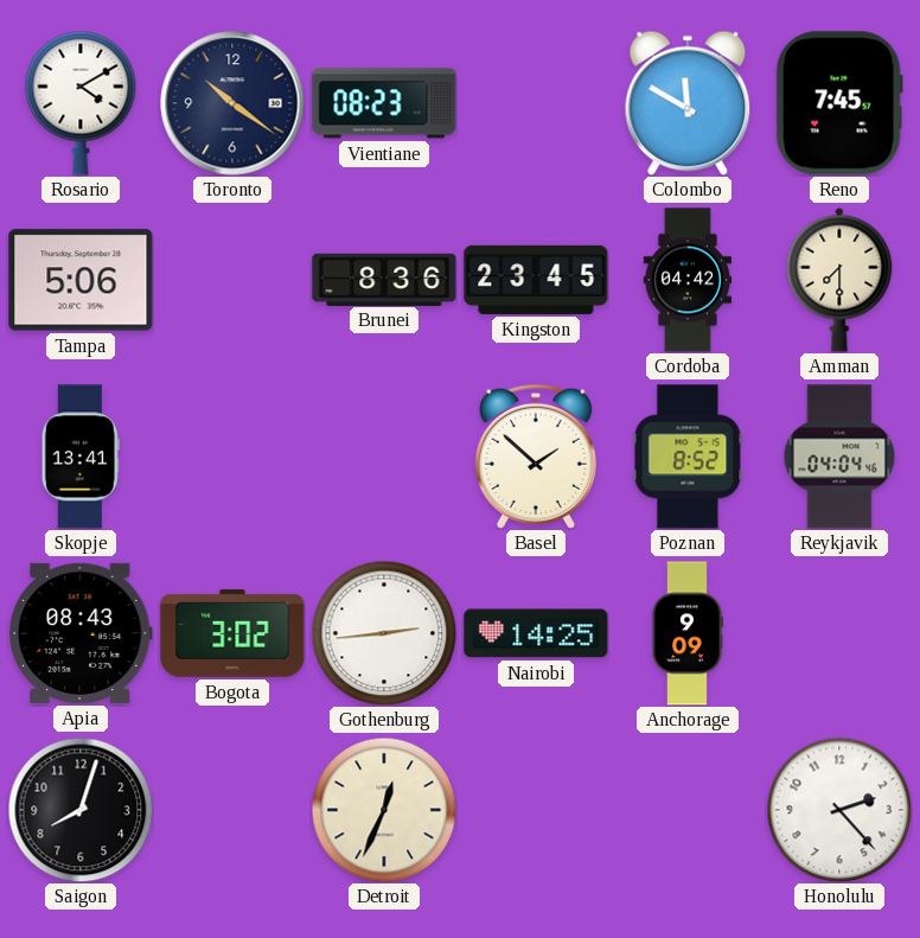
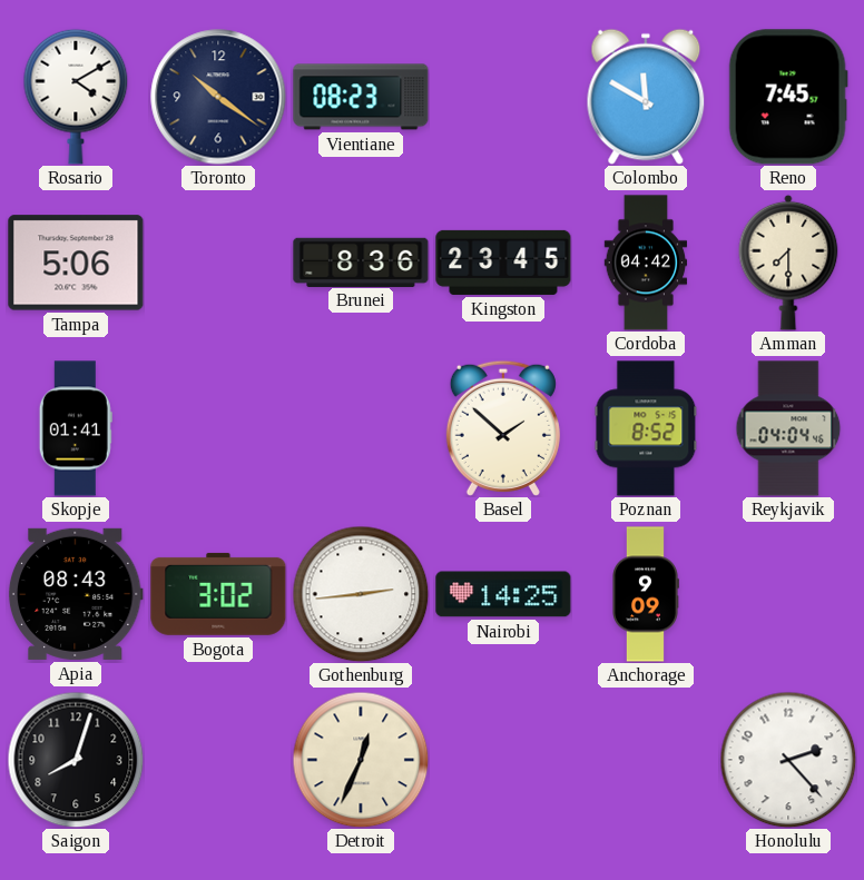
Skopje: 13:41 -> 01:41
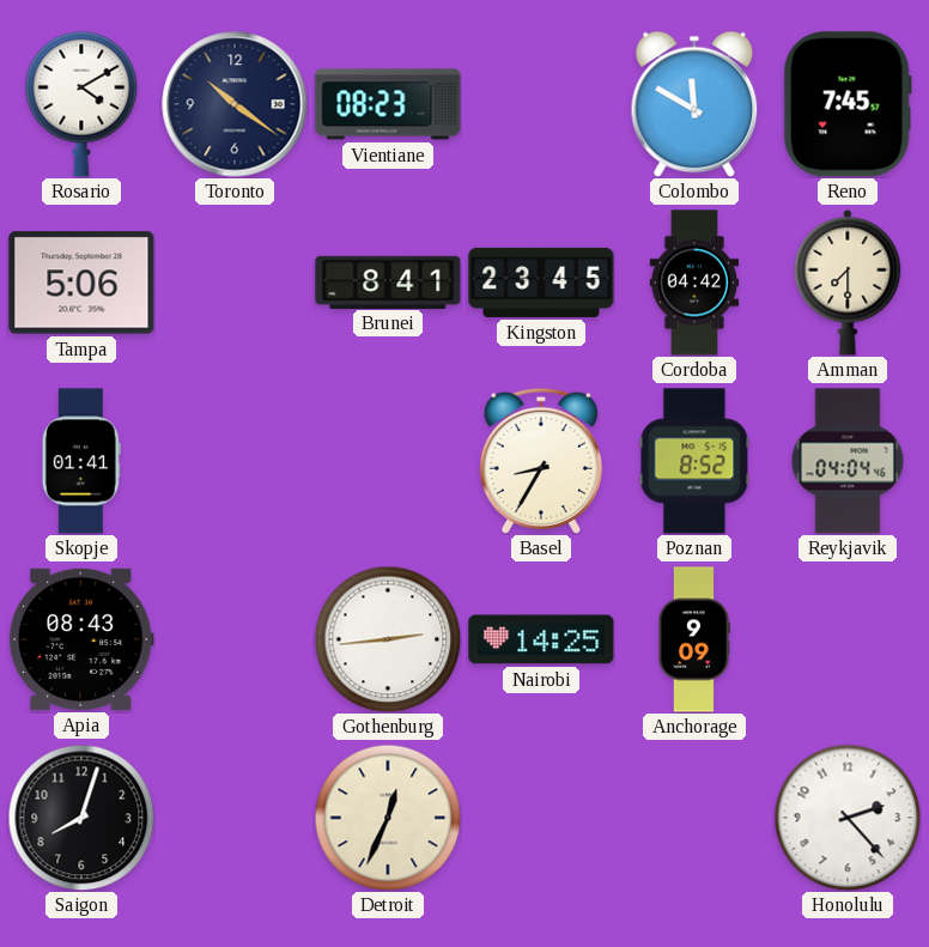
Brunei: 8:36 -> 8:41
Basel: 1:52 -> 8:35
Bogota: 3:02 -> none
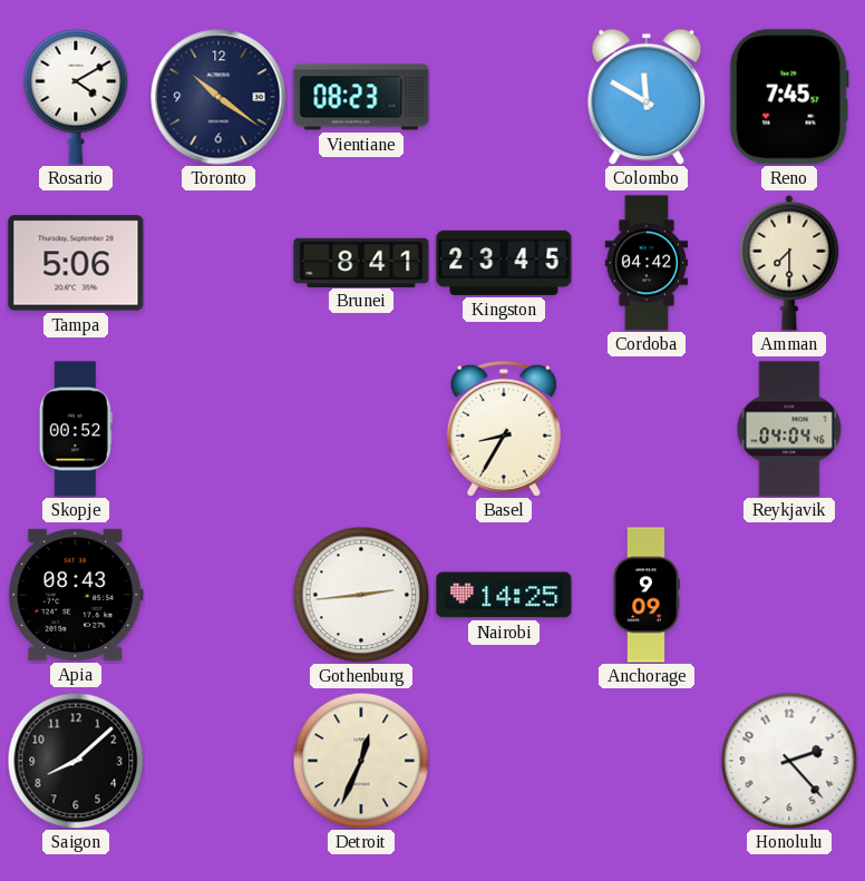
Skopje: 01:41 -> 00:52
Poznan: 8:52 -> none
Saigon: 8:03 -> 8:08
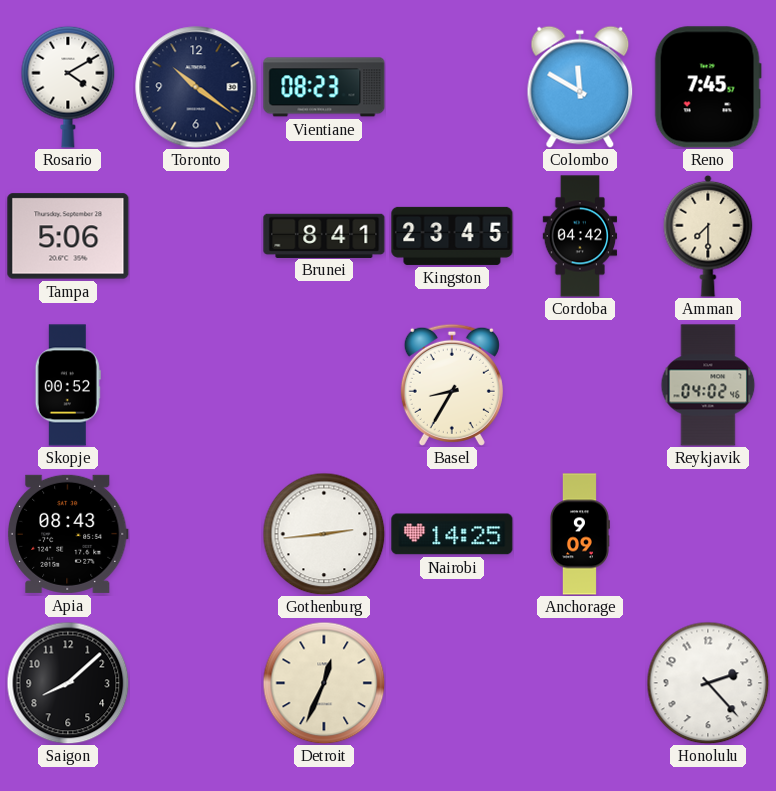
Reykjavik: 04:04 -> 04:02
